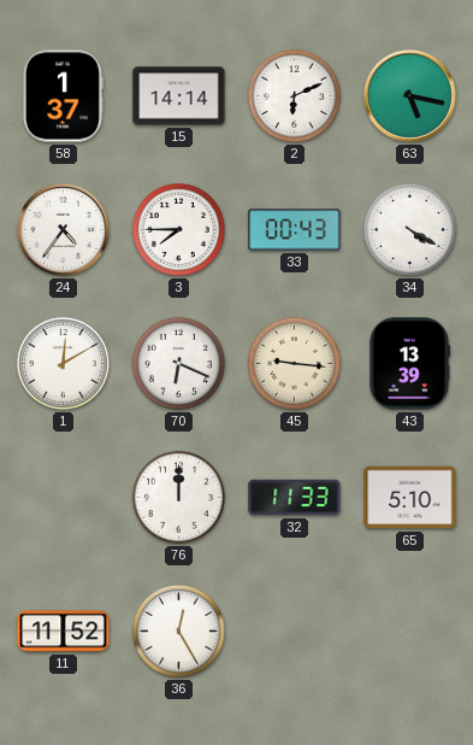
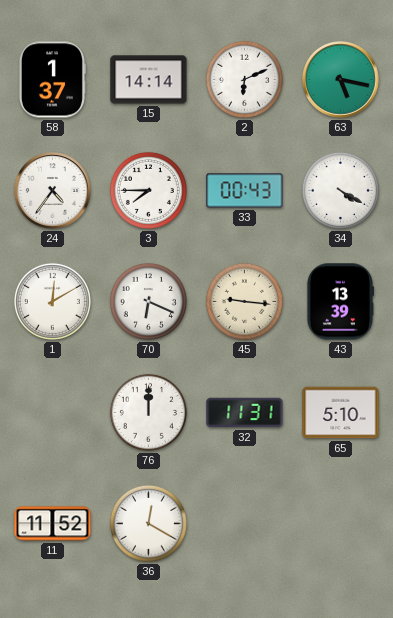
32: 11:33 -> 11:31
36: 12:25 -> 12:20
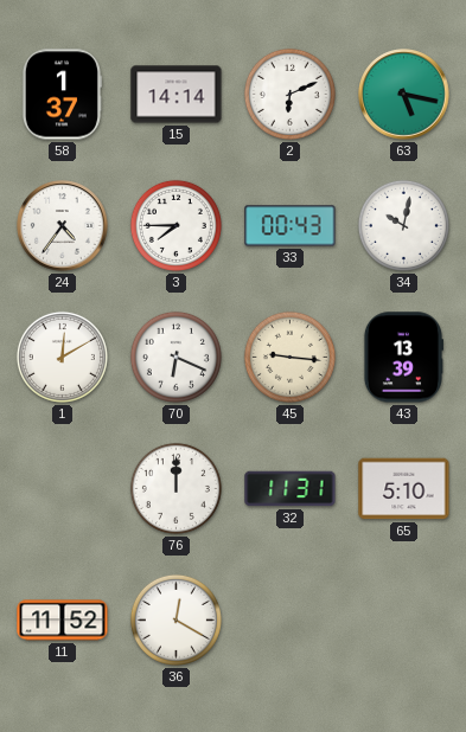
34: 4:20 -> 10:02
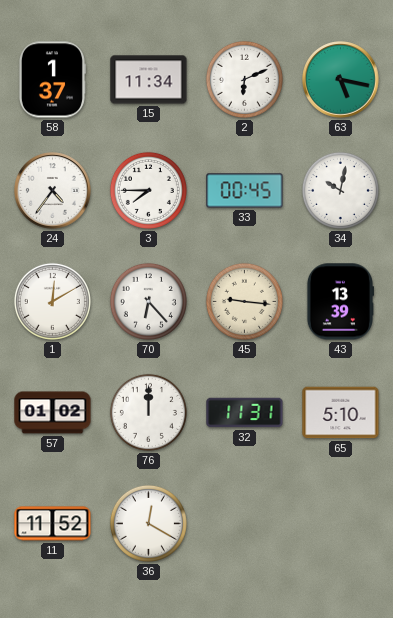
15: 14:14 -> 11:34
33: 00:43 -> 00:45
70: 6:19 -> 6:23
57: none -> 01:02
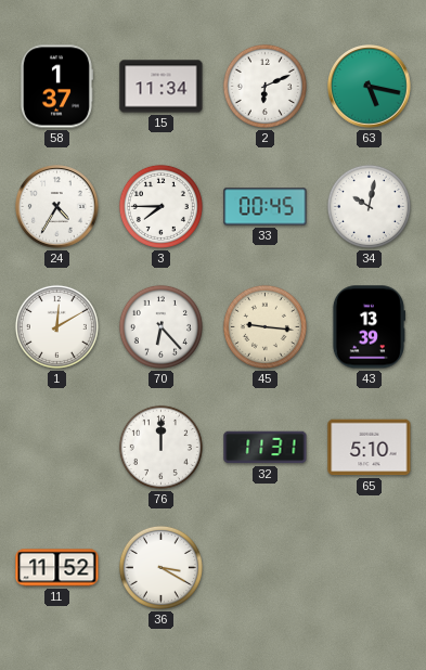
24: 4:36 -> 4:35
57: 01:02 -> none
36: 12:20 -> 3:20
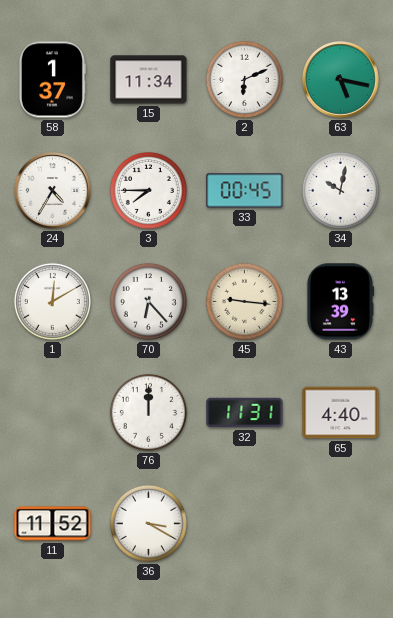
65: 5:10 -> 4:40
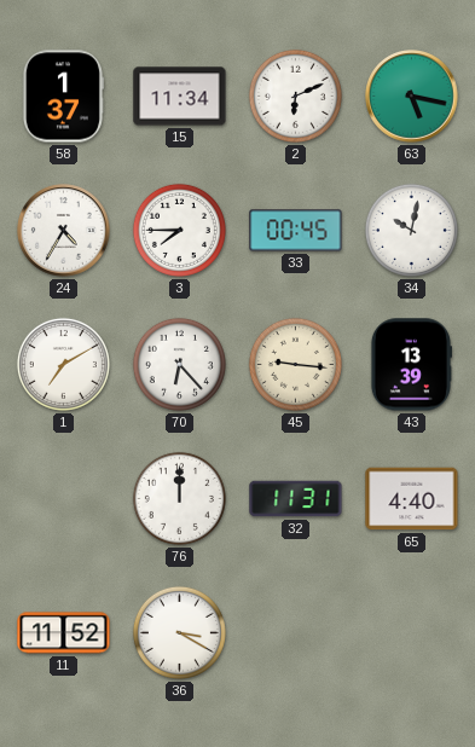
1: 12:10 -> 7:10
